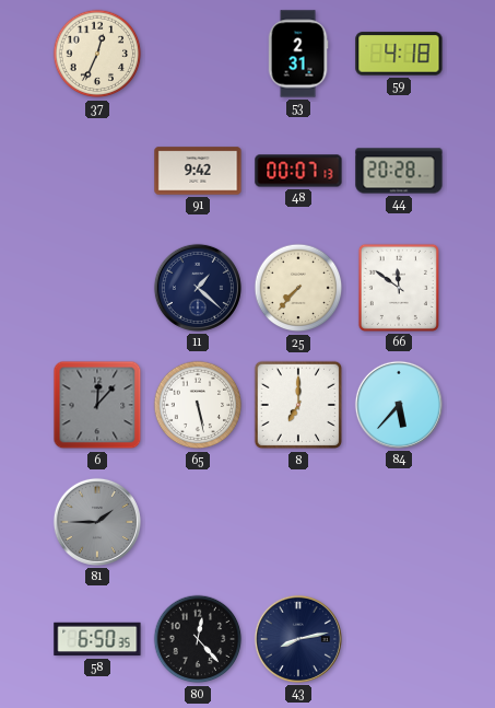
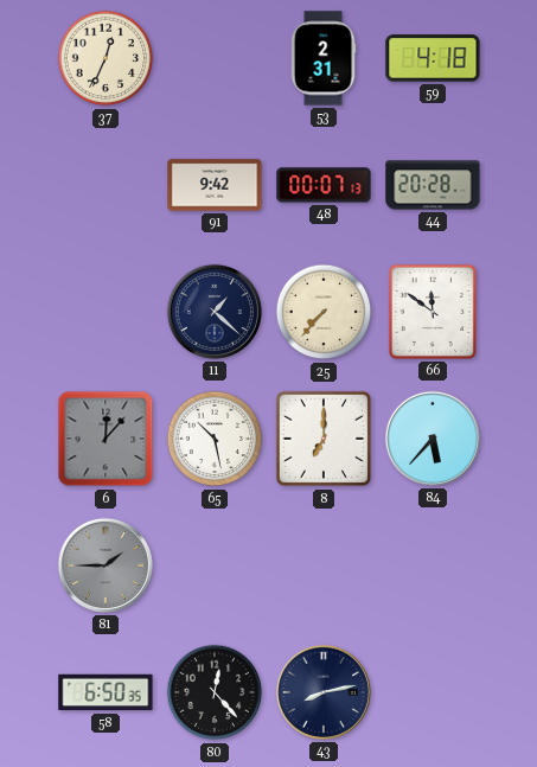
65: 5:28 -> 10:28
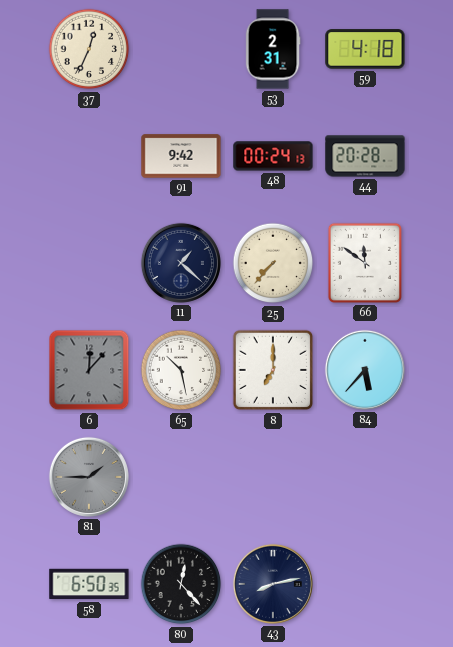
48: 00:07 -> 00:24
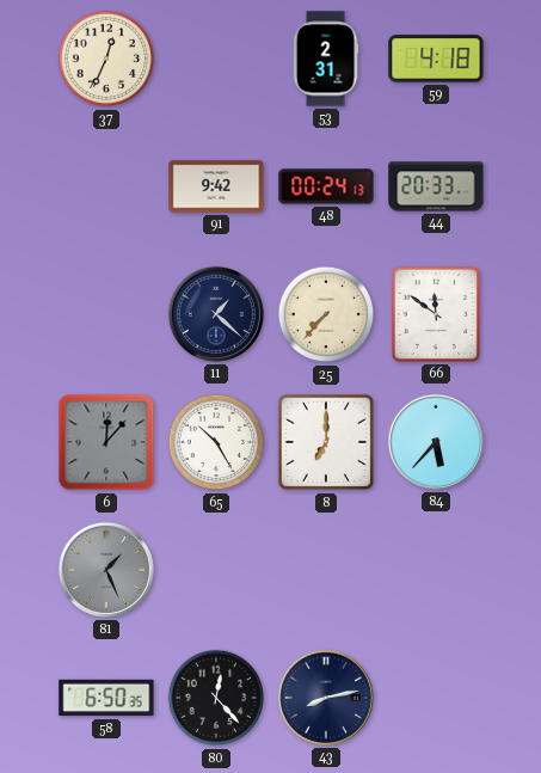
44: 20:28 -> 20:33
65: 10:28 -> 10:25
81: 1:45 -> 1:26
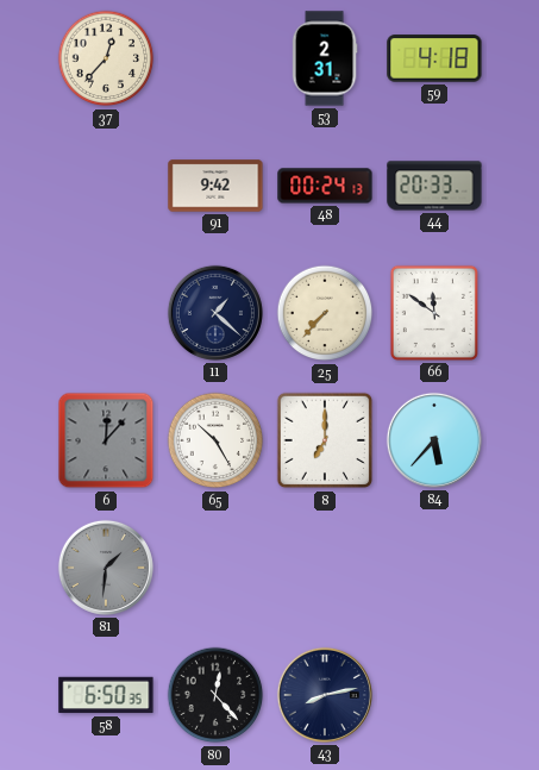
37: 12:34 -> 12:37
81: 1:26 -> 1:31
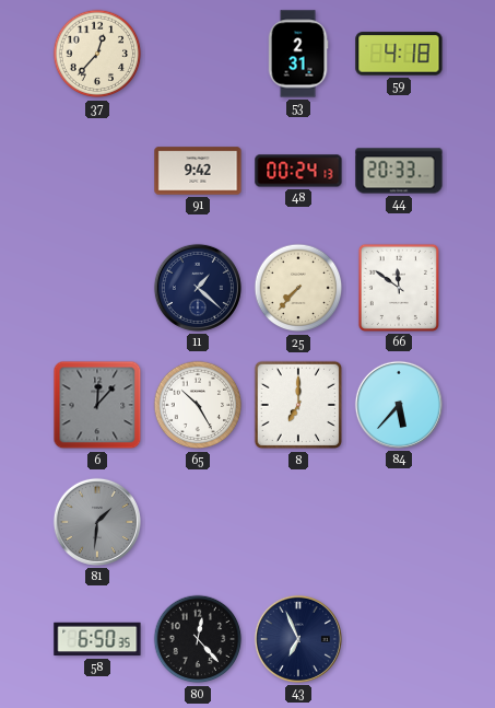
43: 8:13 -> 6:56
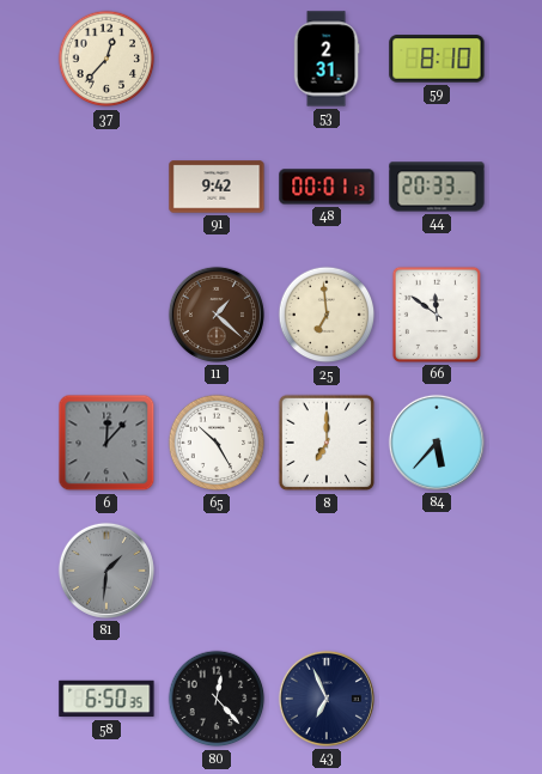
59: 4:18 -> 8:10
48: 00:24 -> 00:01
11 dial: navy -> brown
25: 7:37 -> 6:59
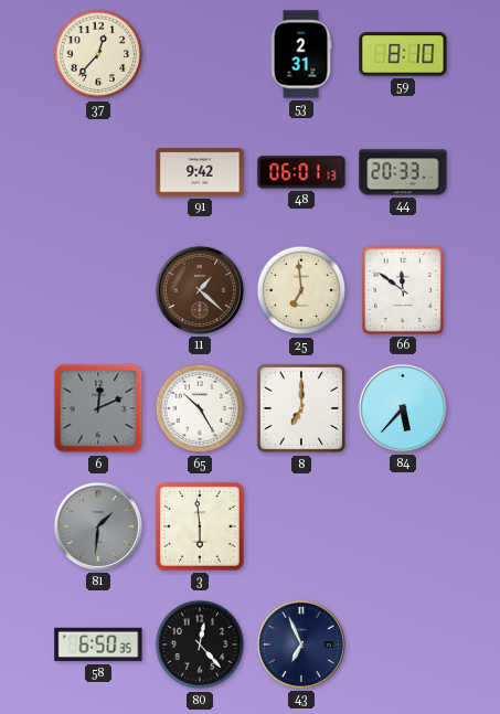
48: 00:01 -> 06:01
6: 12:07 -> 12:11
3: none -> 5:59
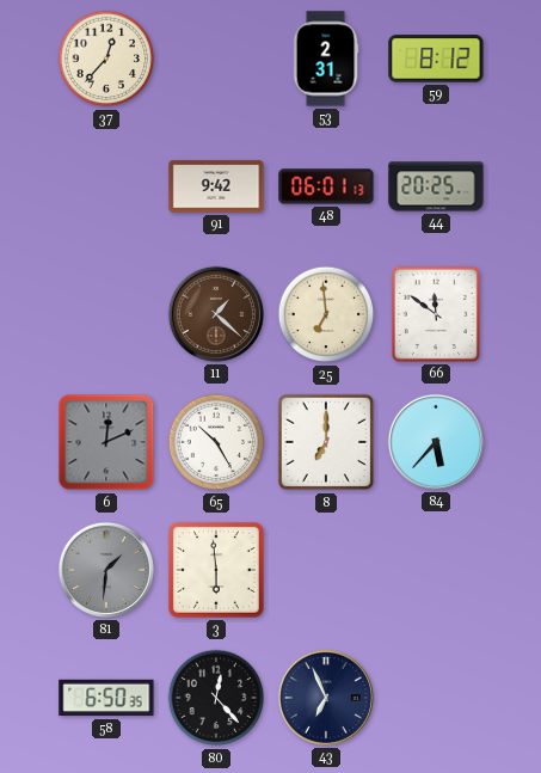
59: 8:10 -> 8:12
44: 20:33 -> 20:25
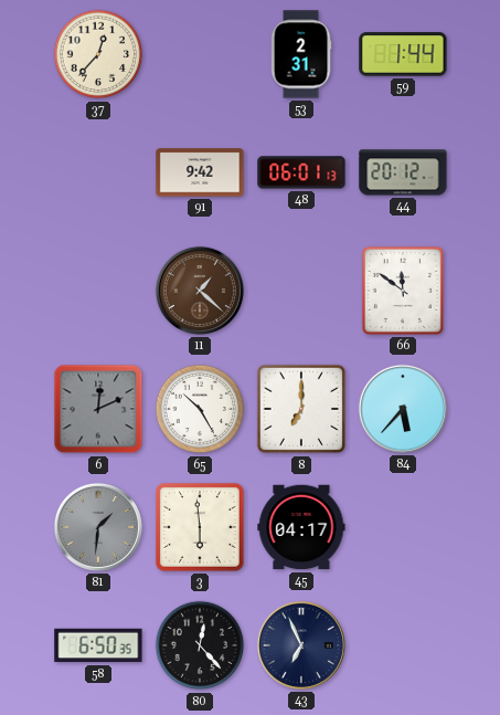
59: 8:12 -> 1:44
44: 20:25 -> 20:12
25: 6:59 -> none
45: none -> 04:17
